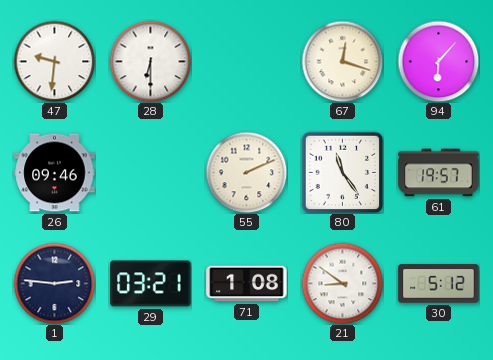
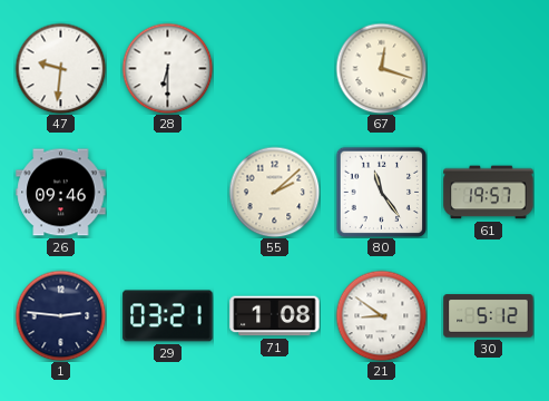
94: 6:07 -> none
55: 2:11 -> 2:08
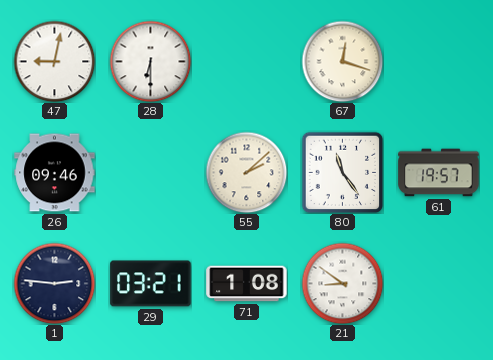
47: 9:31 -> 9:02
30: 5:12 -> none
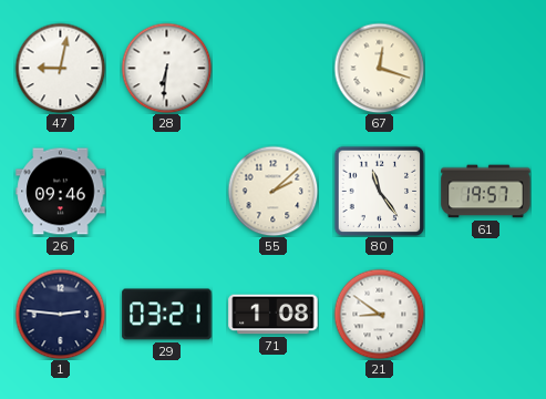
28: 6:30 -> 6:31
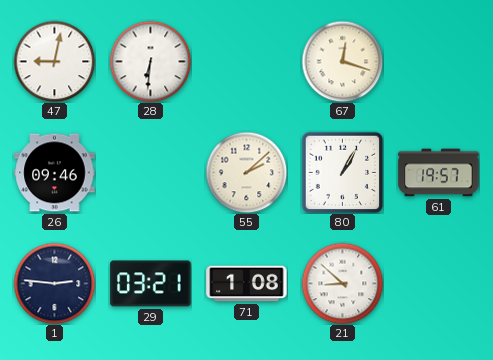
80: 11:24 -> 1:05
21: 8:51 -> 8:52
